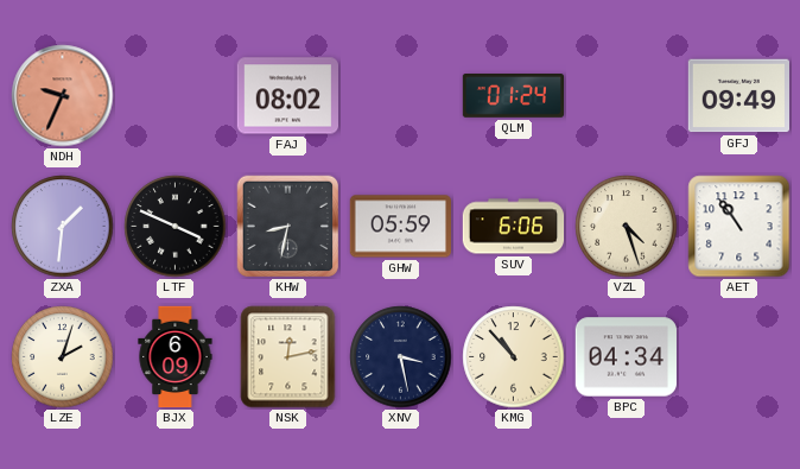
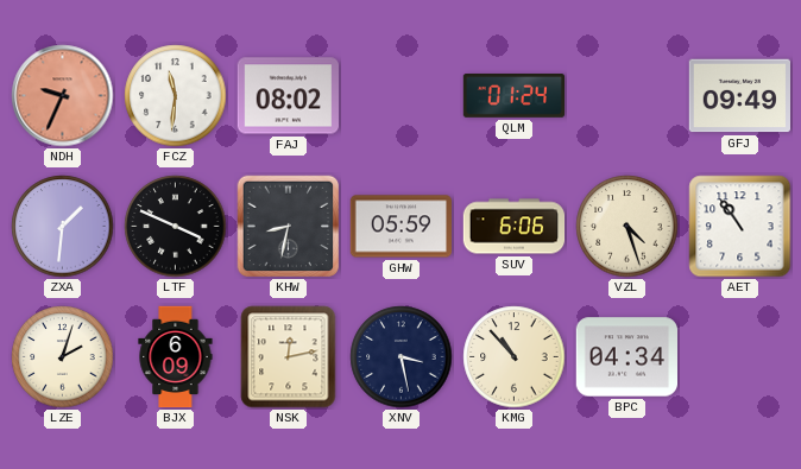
FCZ: none -> 11:31
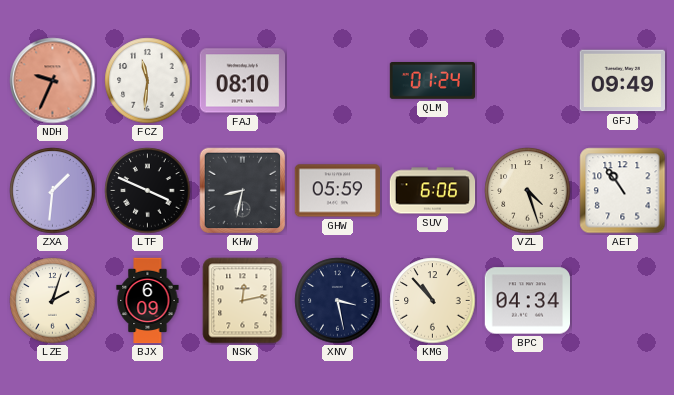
FAJ: 08:02 -> 08:10
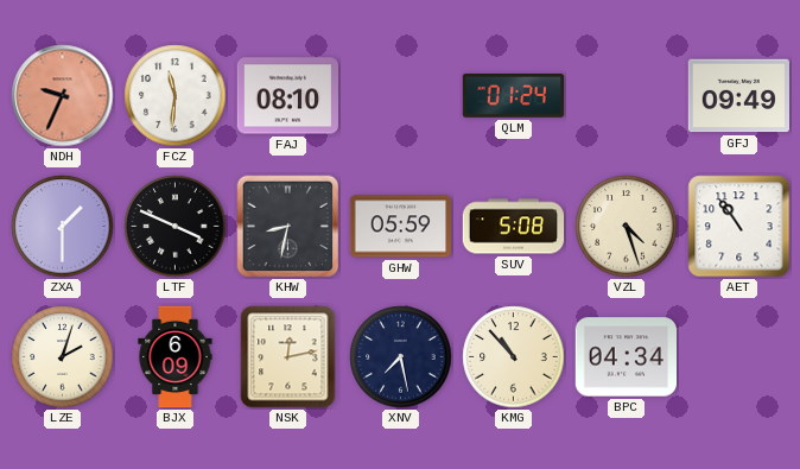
ZXA: 1:31 -> 1:30
SUV: 6:06 -> 5:08
XNV: 3:28 -> 7:28
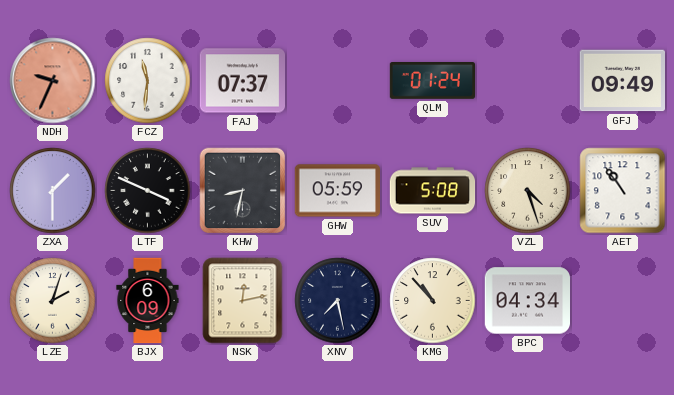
FAJ: 08:10 -> 07:37
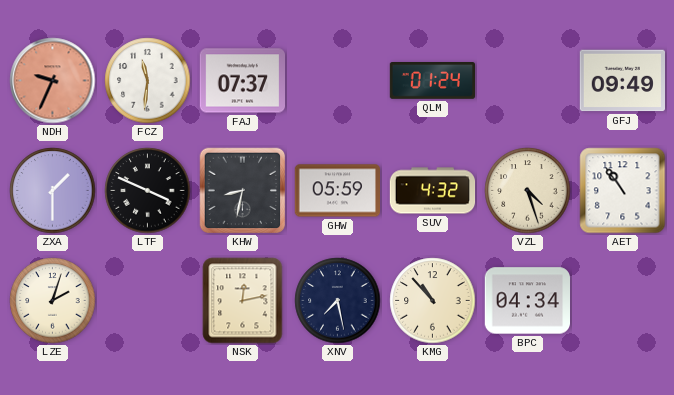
SUV: 5:08 -> 4:32
BJX: 6:09 -> none
